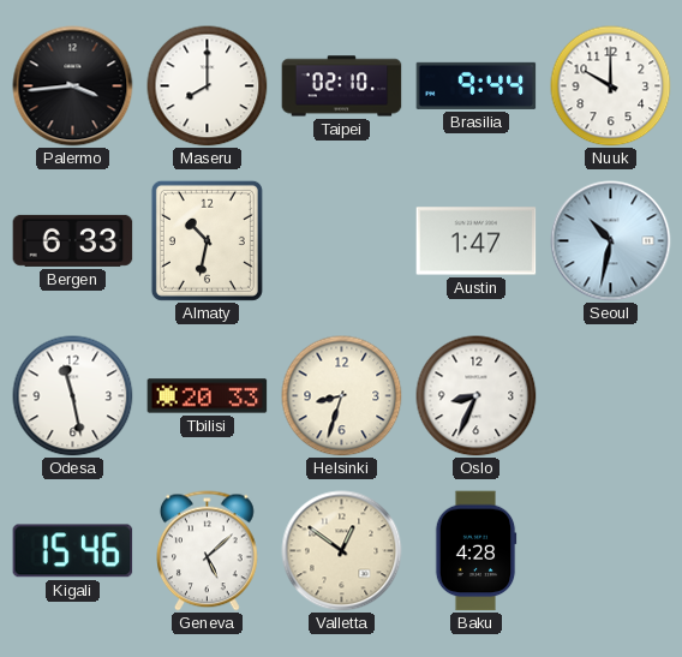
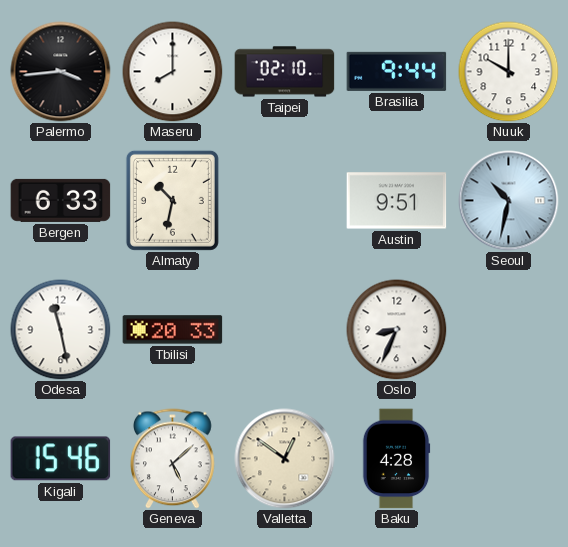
Austin: 1:47 -> 9:51
Helsinki: 8:33 -> none
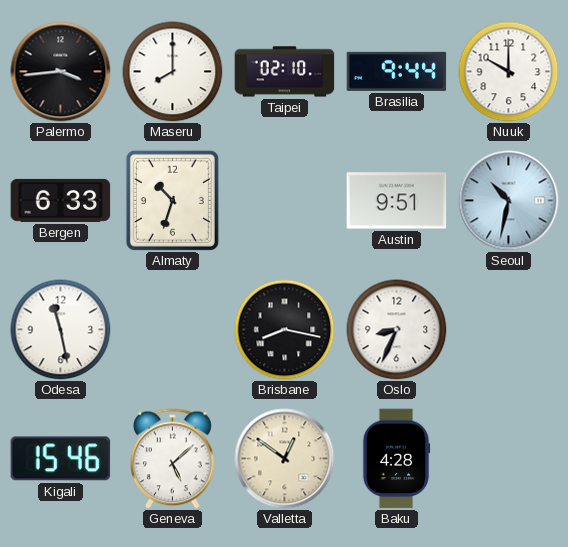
Almaty: 10:32 -> 10:33
Tbilisi: 20:33 -> none
Brisbane: none -> 8:17
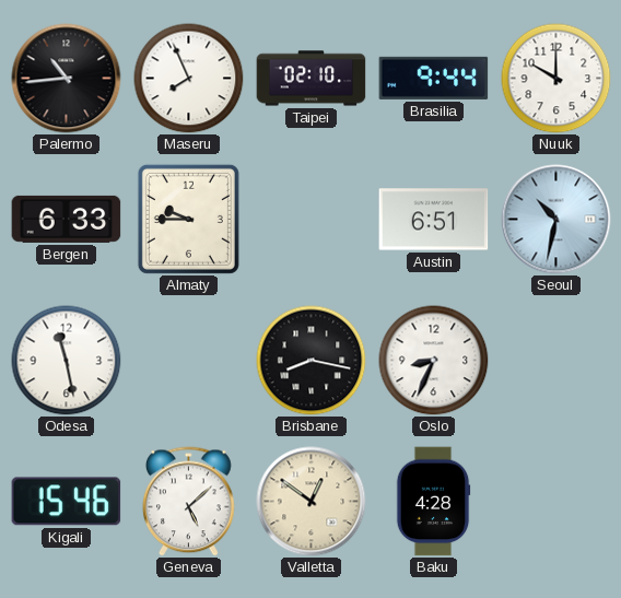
Palermo: 3:44 -> 10:44
Maseru: 8:00 -> 7:56
Almaty: 10:33 -> 9:45
Austin: 9:51 -> 6:51
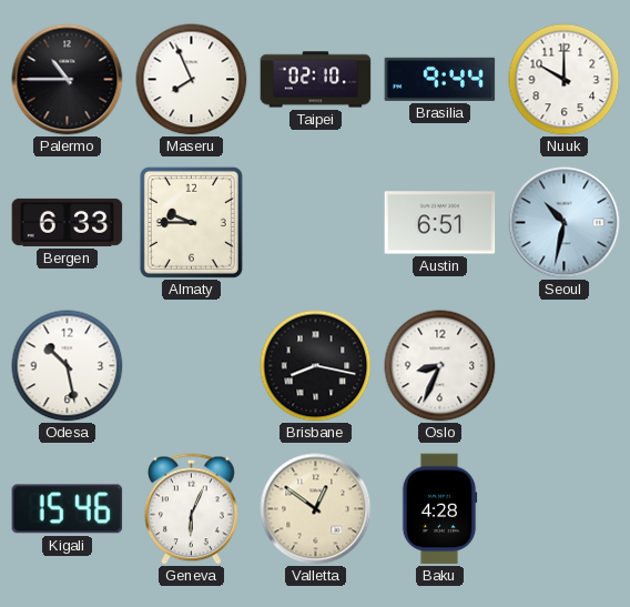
Palermo: 10:44 -> 10:45
Odesa: 11:28 -> 10:28
Geneva: 5:08 -> 6:04
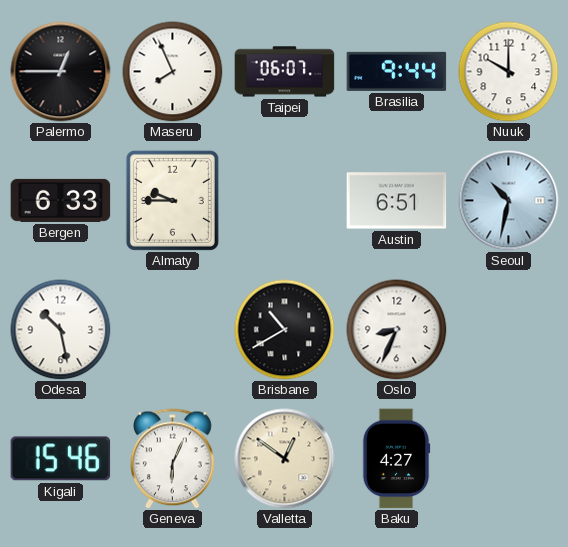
Palermo: 10:45 -> 12:45
Taipei: 02:10 -> 06:07
Brisbane: 8:17 -> 10:40
Baku: 4:28 -> 4:27
